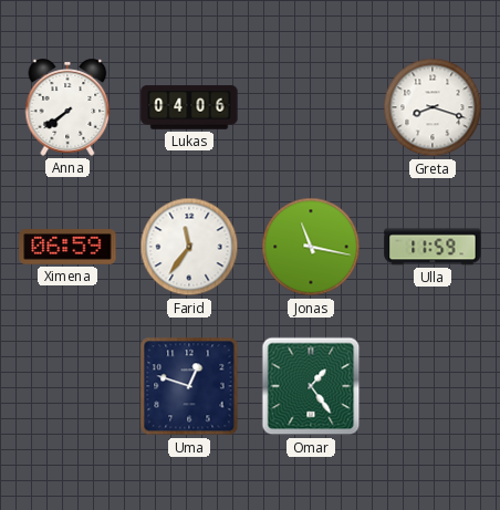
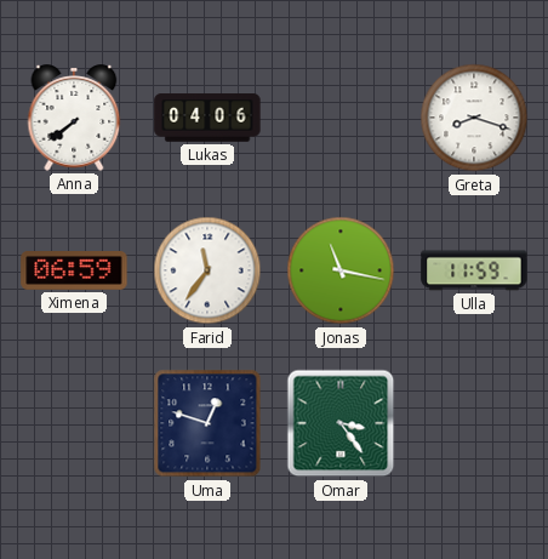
Omar: 1:24 -> 3:24
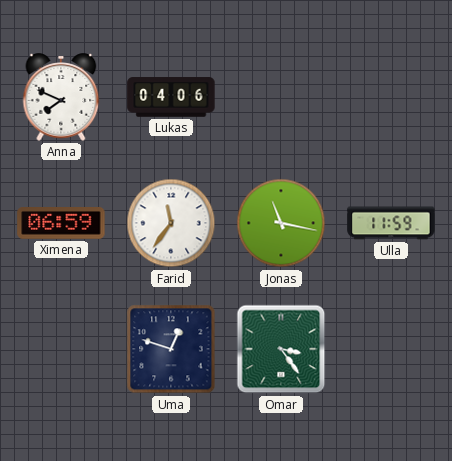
Anna: 7:39 -> 7:49
Greta: 8:18 -> none
